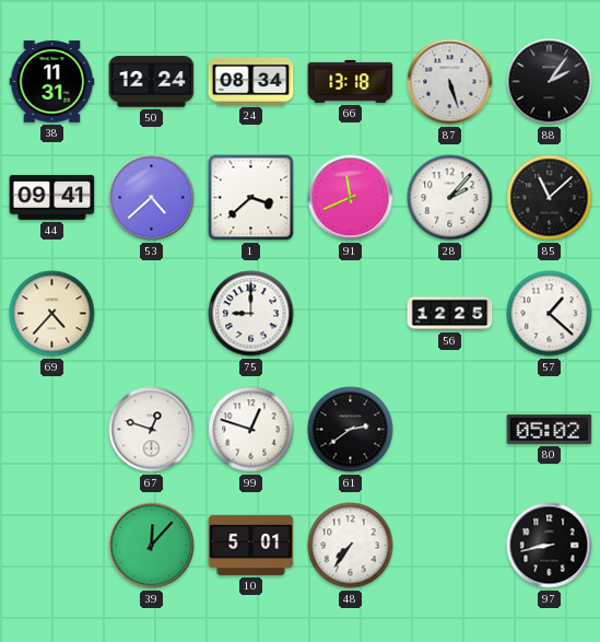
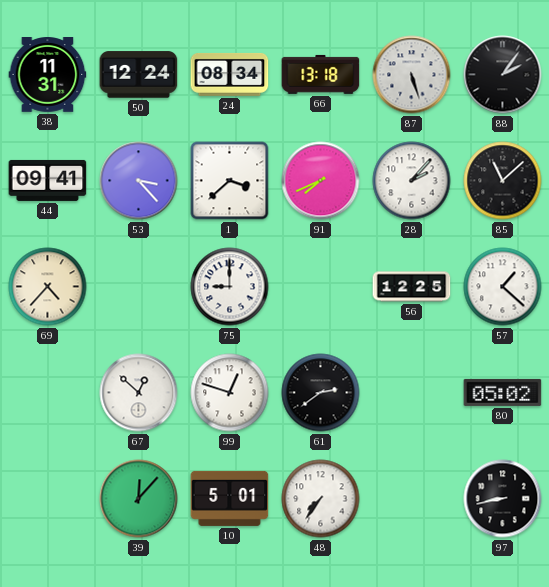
53: 4:38 -> 3:23
91: 11:41 -> 7:41
67: 12:48 -> 12:52
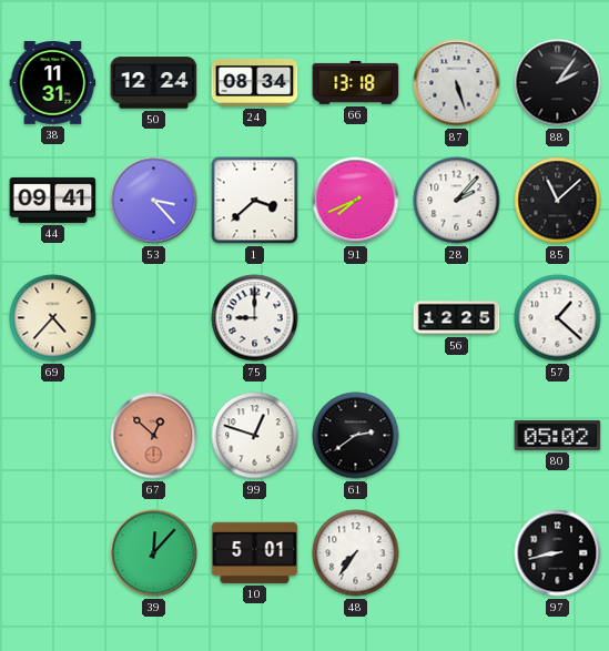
67 dial: white -> salmon
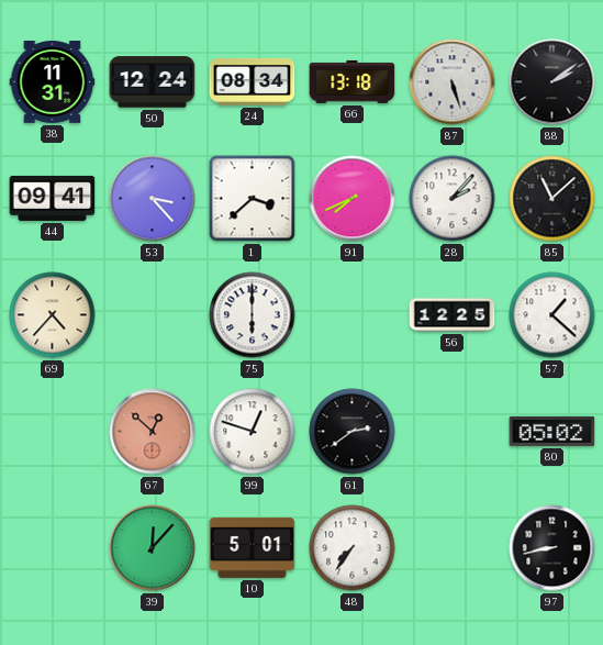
88: 2:06 -> 2:09
75: 9:00 -> 6:00
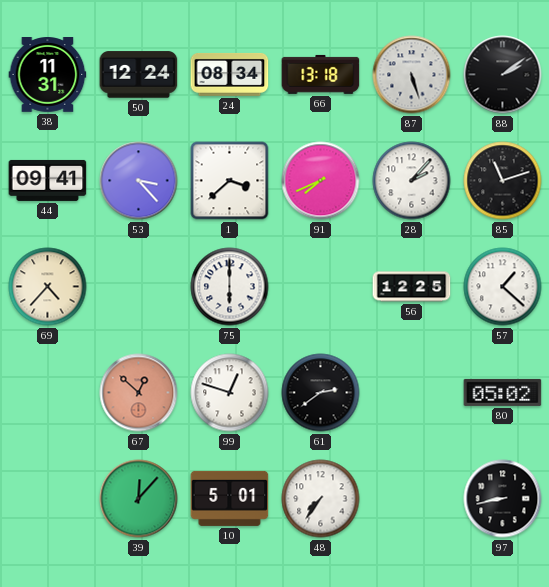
85: 11:08 -> 11:12
